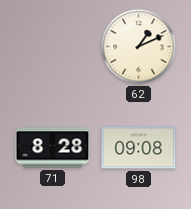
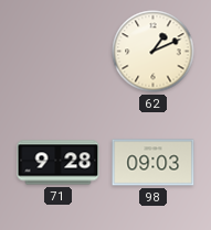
71: 8:28 -> 9:28
98: 09:08 -> 09:03
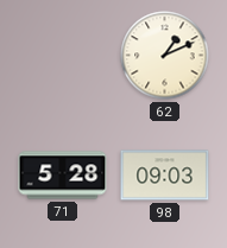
71: 9:28 -> 5:28
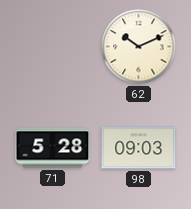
62: 1:11 -> 10:11
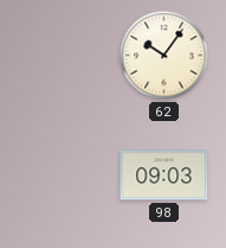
62: 10:11 -> 10:06
71: 5:28 -> none
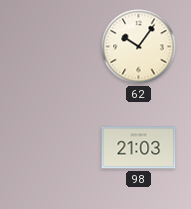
98: 09:03 -> 21:03
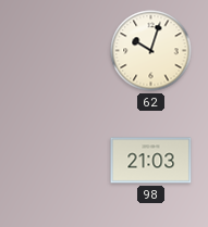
62: 10:06 -> 10:03
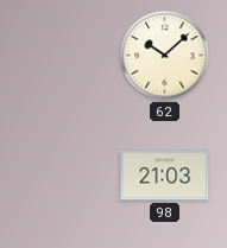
62: 10:03 -> 10:08
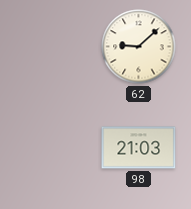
62: 10:08 -> 9:08
